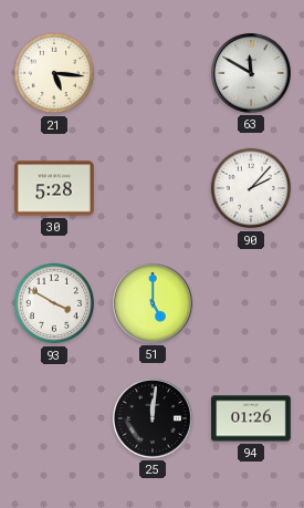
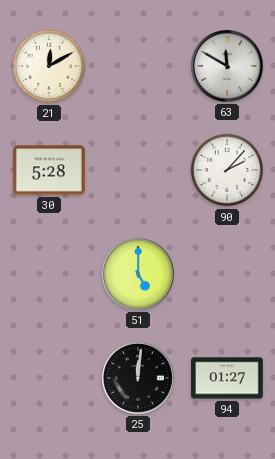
21: 5:16 -> 12:10
93: 3:50 -> none
94: 01:26 -> 01:27
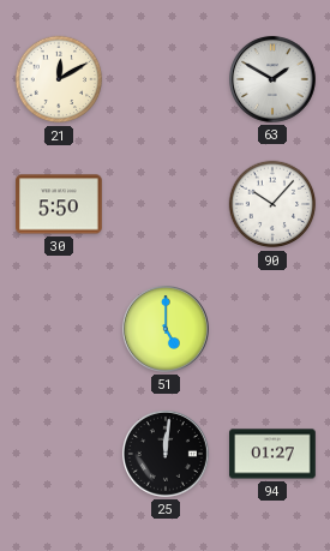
63: 11:50 -> 1:50
30: 5:28 -> 5:50
90: 2:07 -> 10:07
